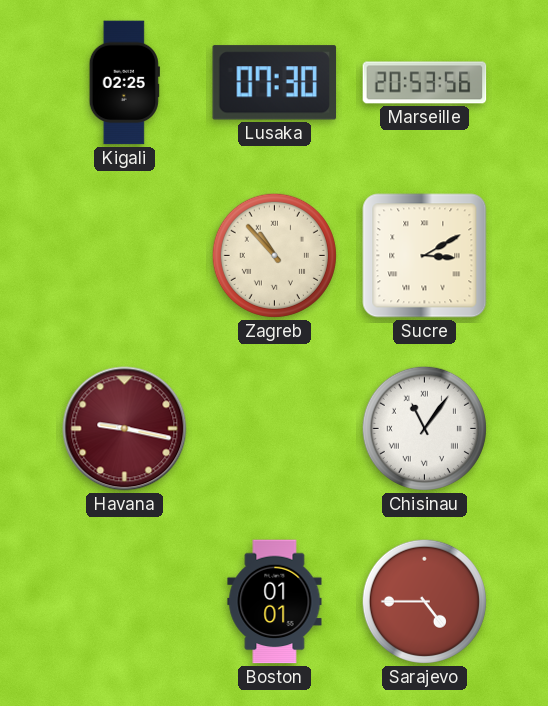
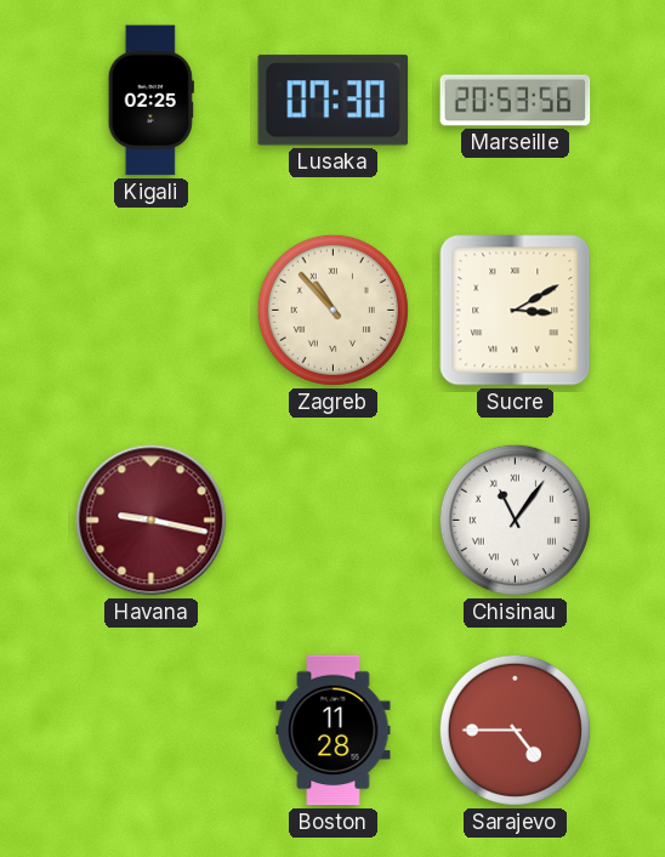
Boston: 01:01 -> 11:28
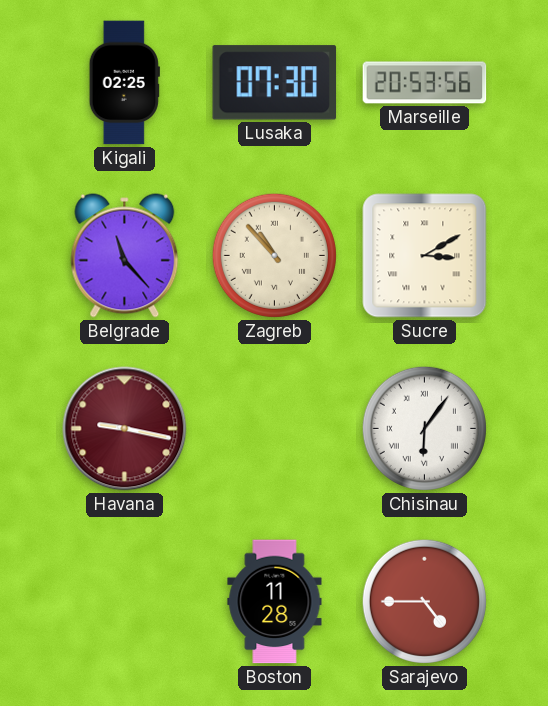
Belgrade: none -> 11:23
Chisinau: 11:06 -> 6:06
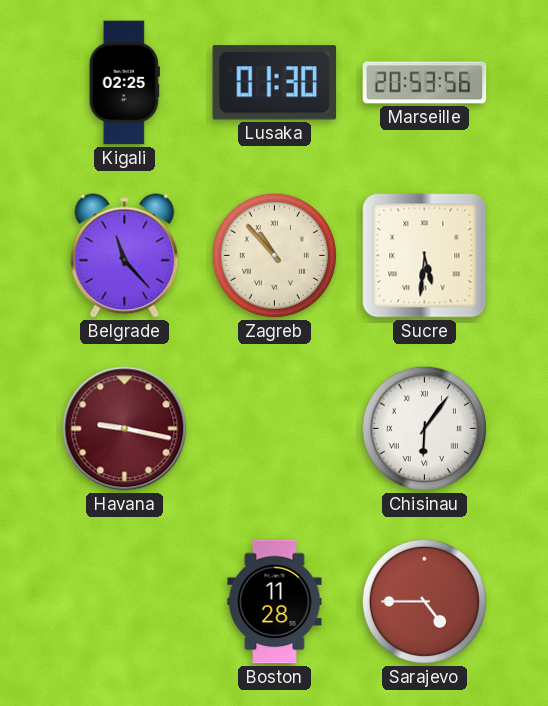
Lusaka: 07:30 -> 01:30
Sucre: 3:10 -> 5:31
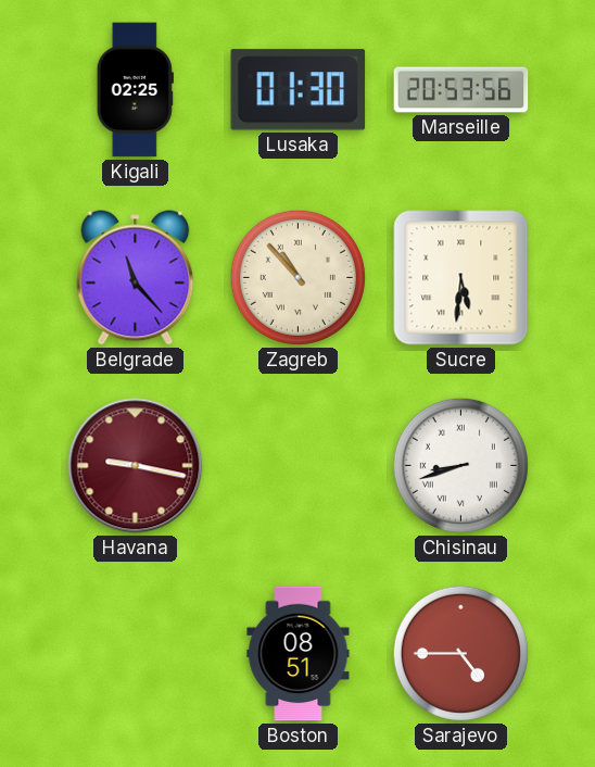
Chisinau: 6:06 -> 8:42
Boston: 11:28 -> 08:51
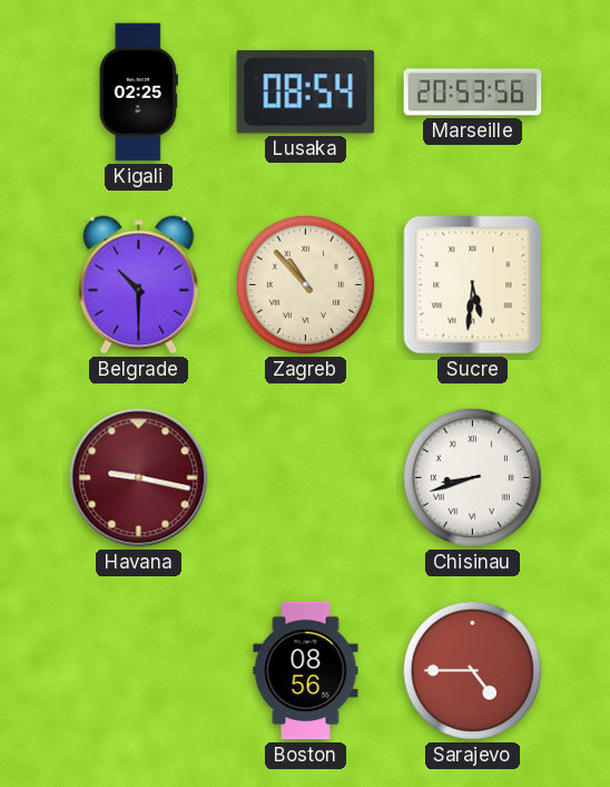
Lusaka: 01:30 -> 08:54
Belgrade: 11:23 -> 10:30
Boston: 08:51 -> 08:56
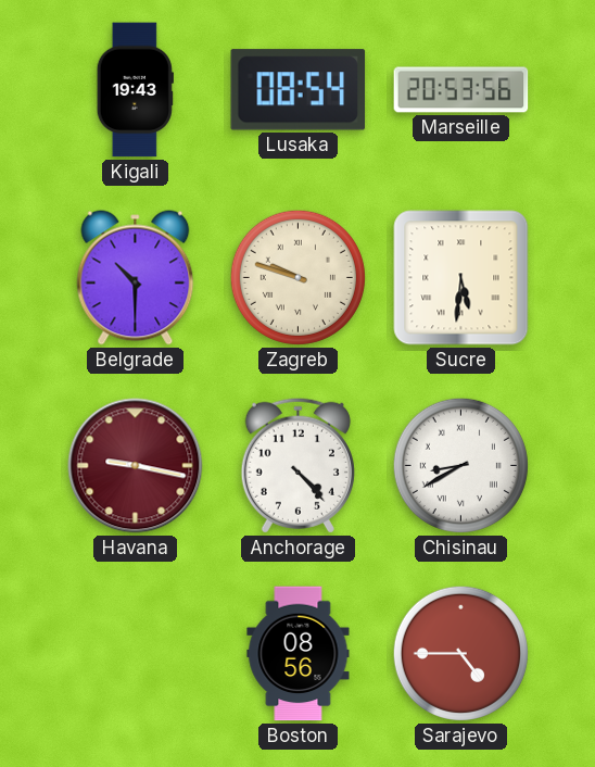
Kigali: 02:25 -> 19:43
Zagreb: 10:53 -> 9:48
Anchorage: none -> 4:23
Chisinau: 8:42 -> 8:40
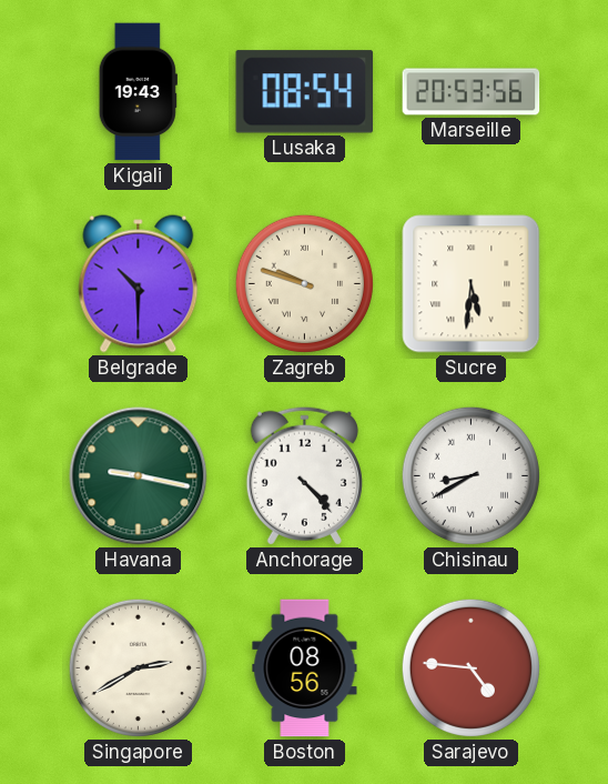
Havana dial: burgundy -> green
Singapore: none -> 2:40
Sarajevo: 4:45 -> 4:46
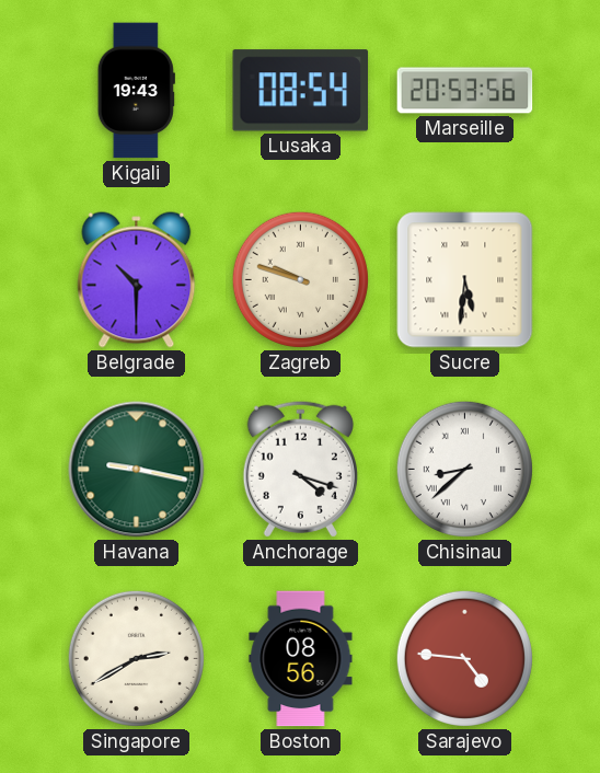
Anchorage: 4:23 -> 4:18
Chisinau: 8:40 -> 8:38
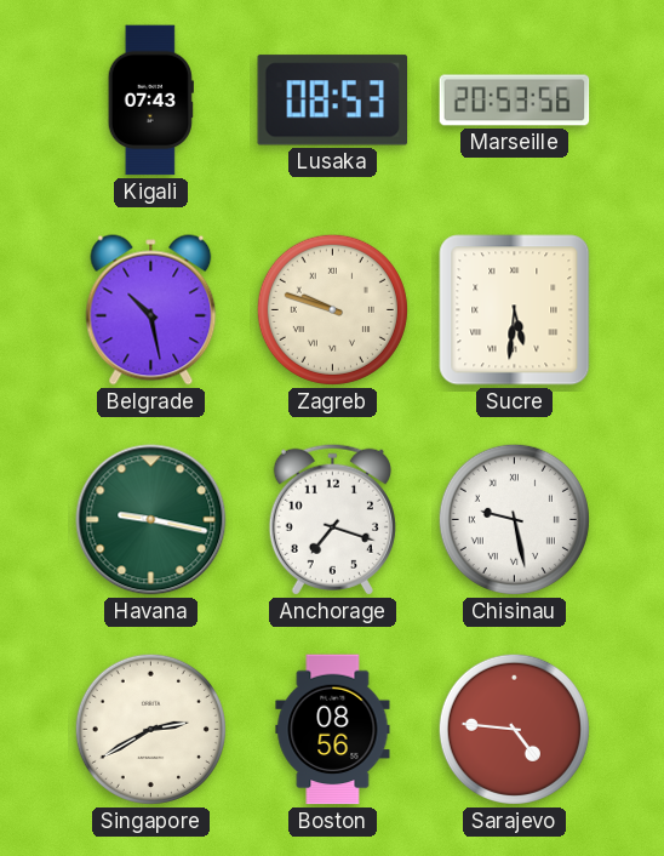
Kigali: 19:43 -> 07:43
Lusaka: 08:54 -> 08:53
Belgrade: 10:30 -> 10:28
Anchorage: 4:18 -> 7:18
Chisinau: 8:38 -> 9:28
